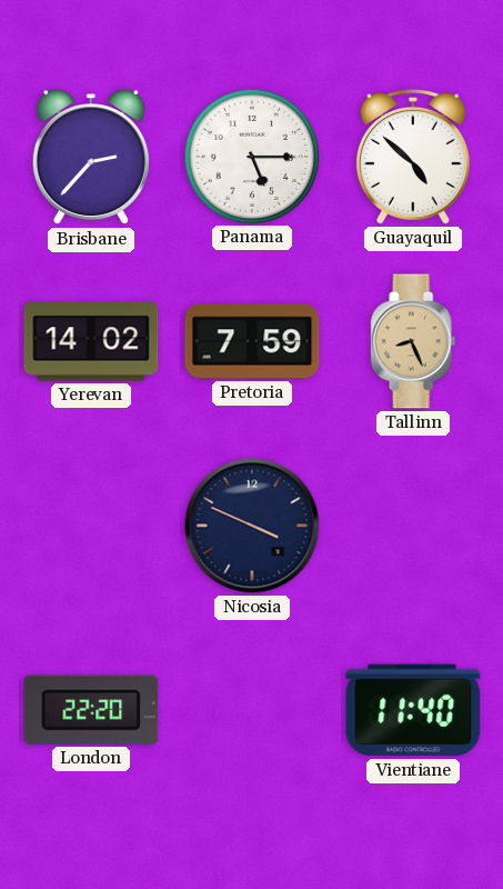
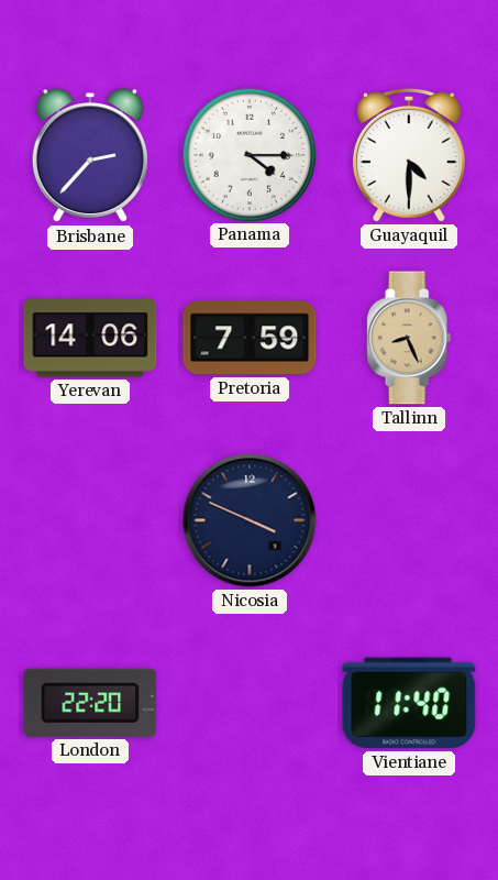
Panama: 5:15 -> 4:15
Guayaquil: 4:52 -> 4:30
Yerevan: 14:02 -> 14:06
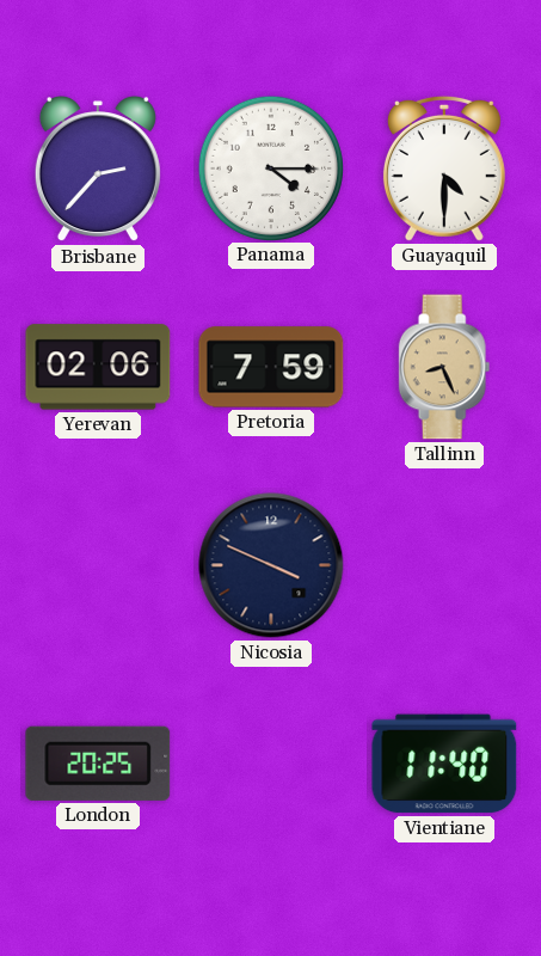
Yerevan: 14:06 -> 02:06
London: 22:20 -> 20:25
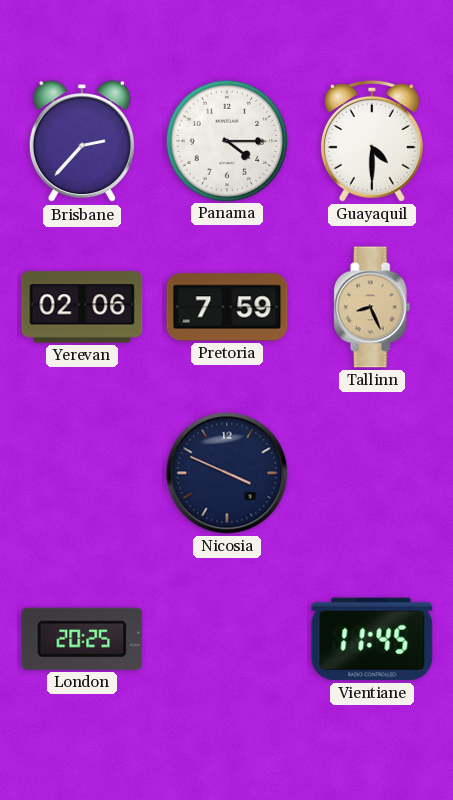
Vientiane: 11:40 -> 11:45
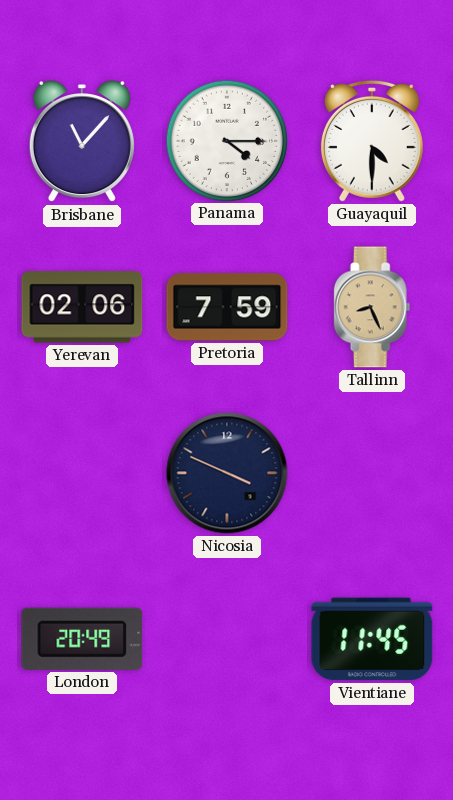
Brisbane: 2:37 -> 11:07
London: 20:25 -> 20:49
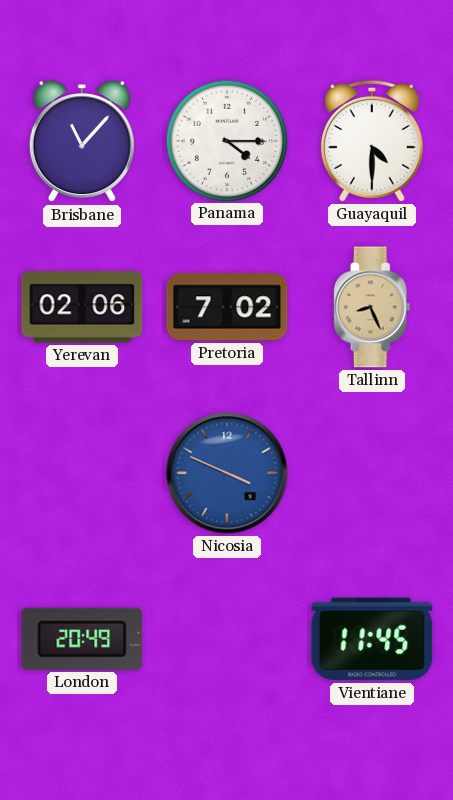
Pretoria: 7:59 -> 7:02
Nicosia dial: navy -> blue
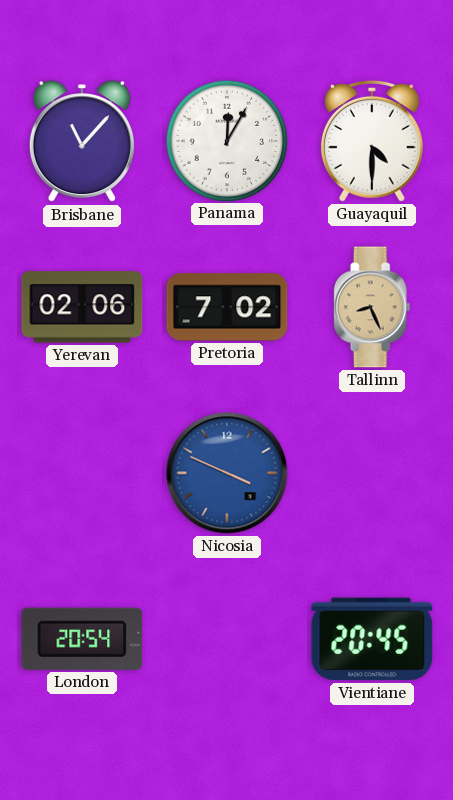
Panama: 4:15 -> 12:05
London: 20:49 -> 20:54
Vientiane: 11:45 -> 20:45
